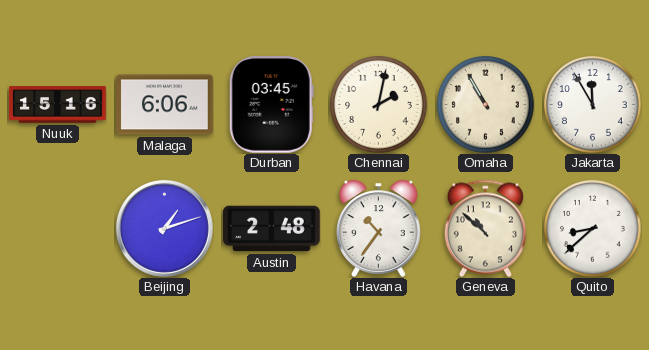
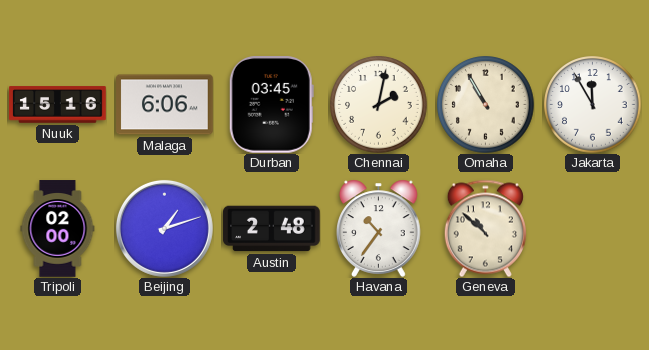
Tripoli: none -> 02:00
Quito: 8:38 -> none
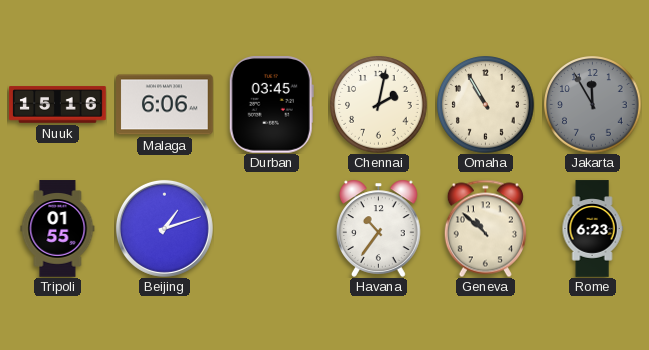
Jakarta dial: white -> grey
Tripoli: 02:00 -> 01:55
Austin: 2:48 -> none
Rome: none -> 6:23
